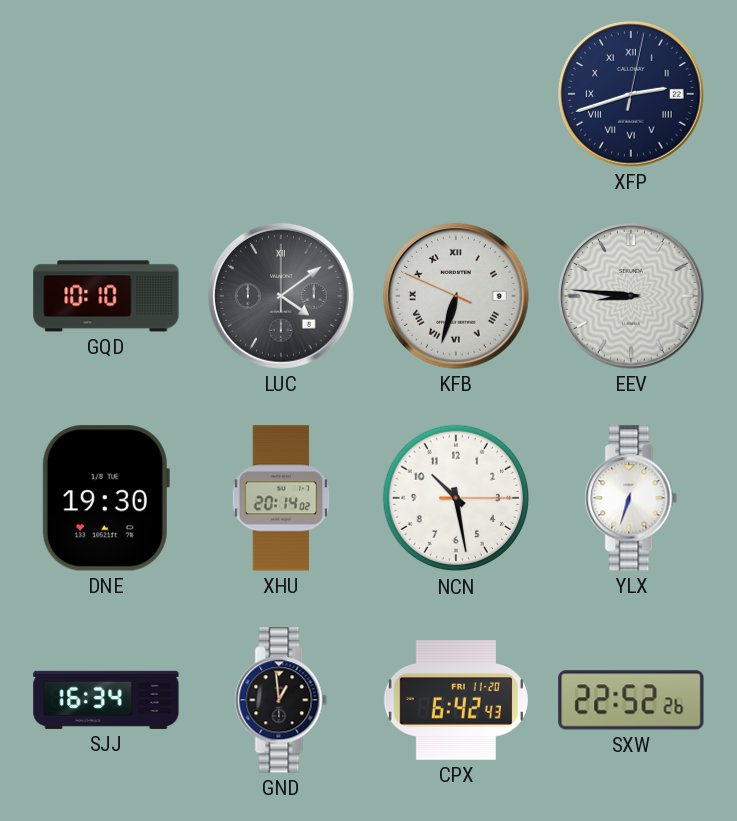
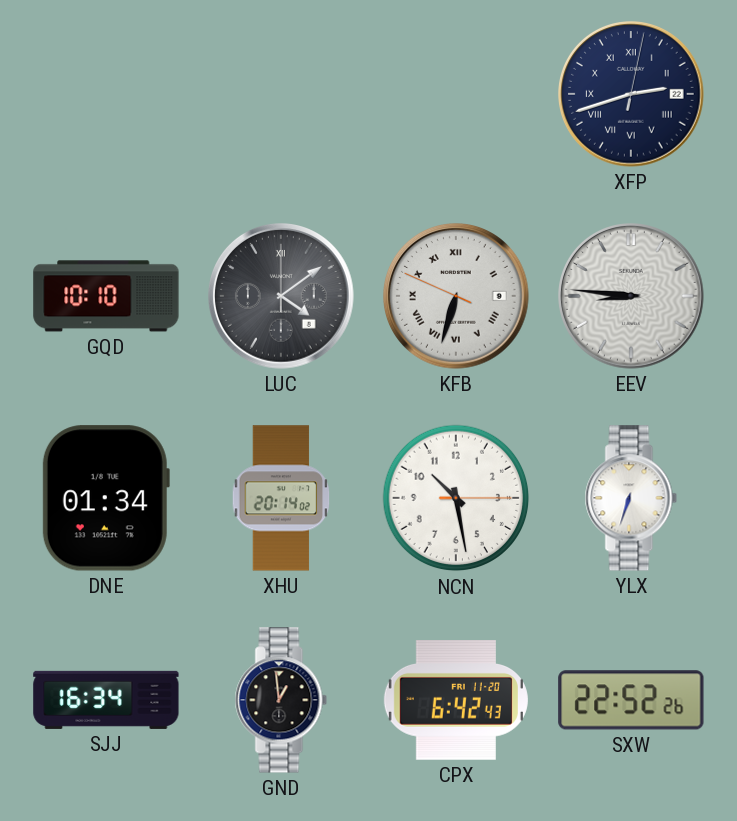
DNE: 19:30 -> 01:34
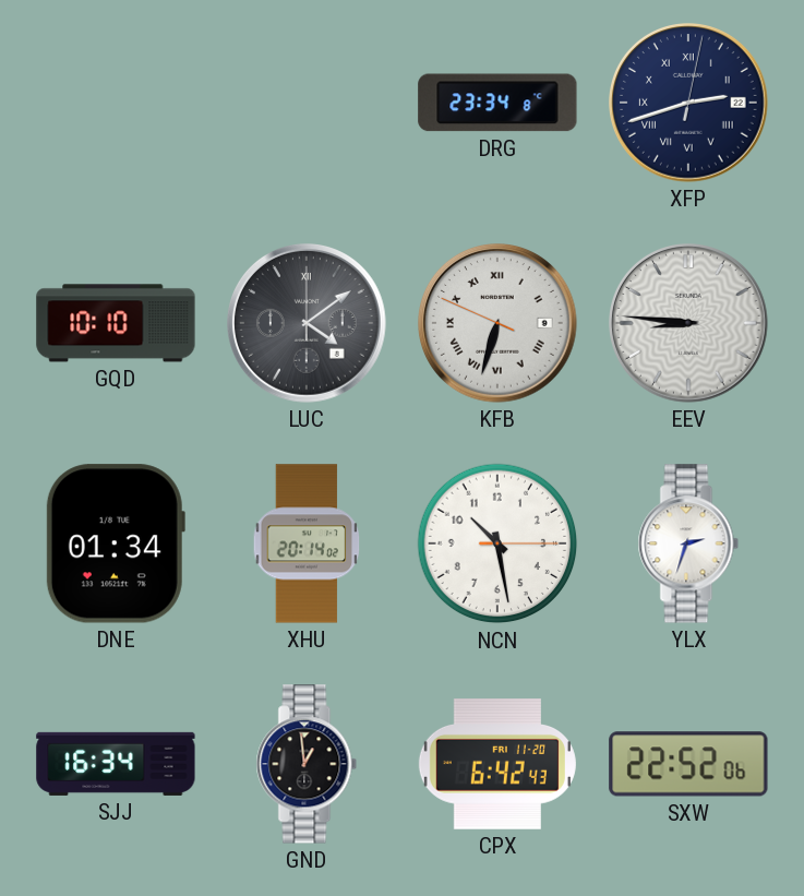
DRG: none -> 23:34
YLX: 6:33 -> 2:33
SXW: 22:52:26 -> 22:52:06
